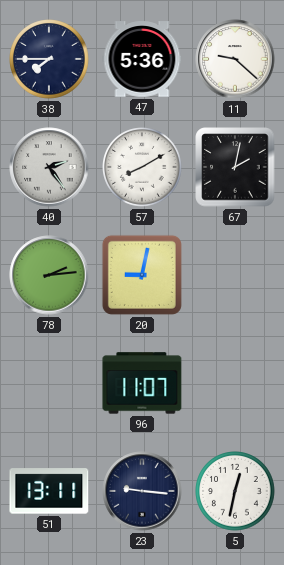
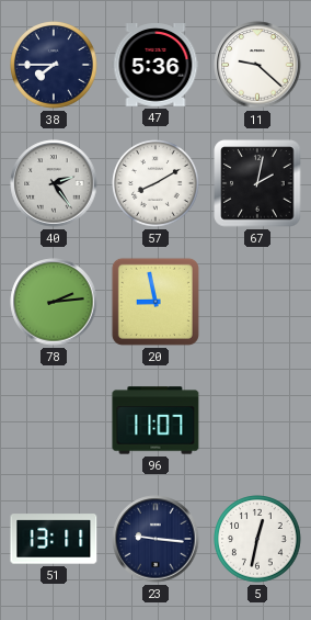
20: 9:02 -> 8:58
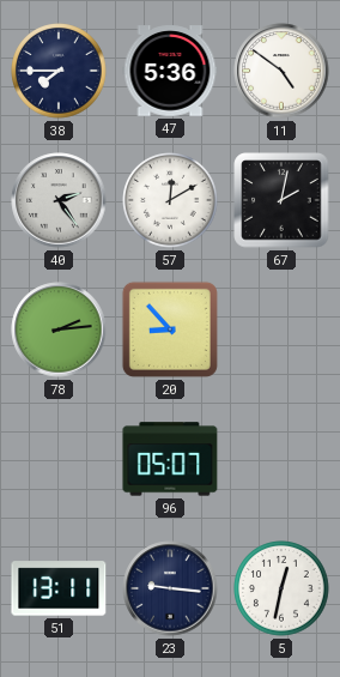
11: 9:22 -> 4:51
57: 8:10 -> 12:10
20: 8:58 -> 8:53
96: 11:07 -> 05:07
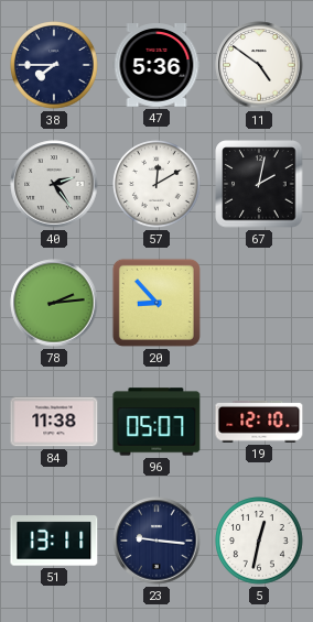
84: none -> 11:38
19: none -> 12:10
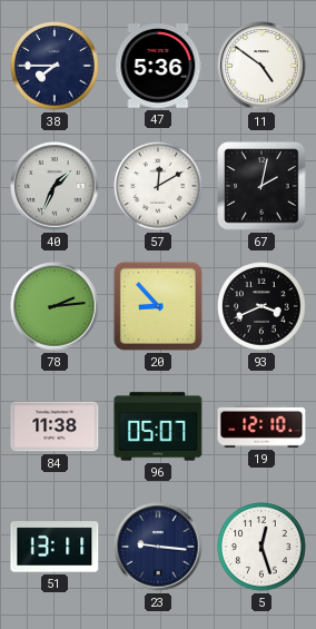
40: 2:24 -> 1:34
93: none -> 3:41
5: 12:32 -> 12:27
